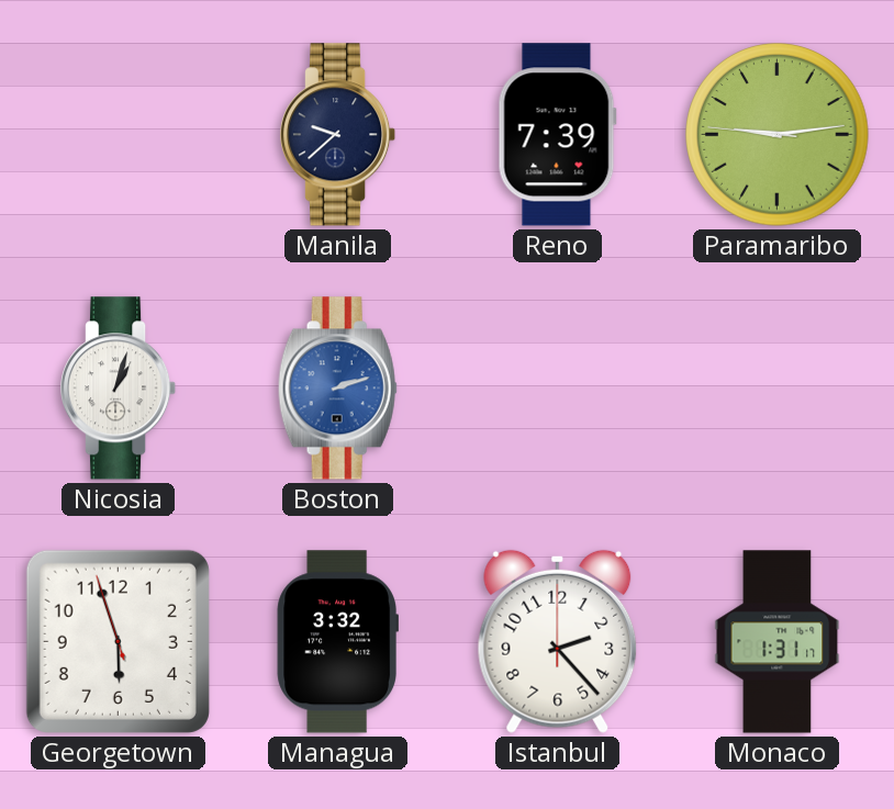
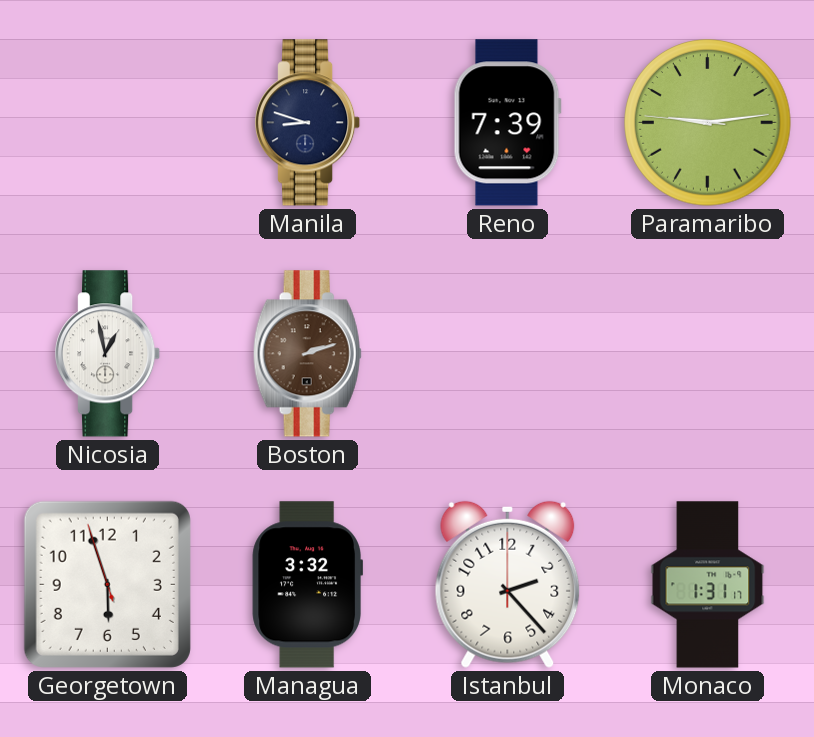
Manila: 9:38 -> 8:48
Nicosia: 1:03 -> 12:58
Boston dial: blue -> brown
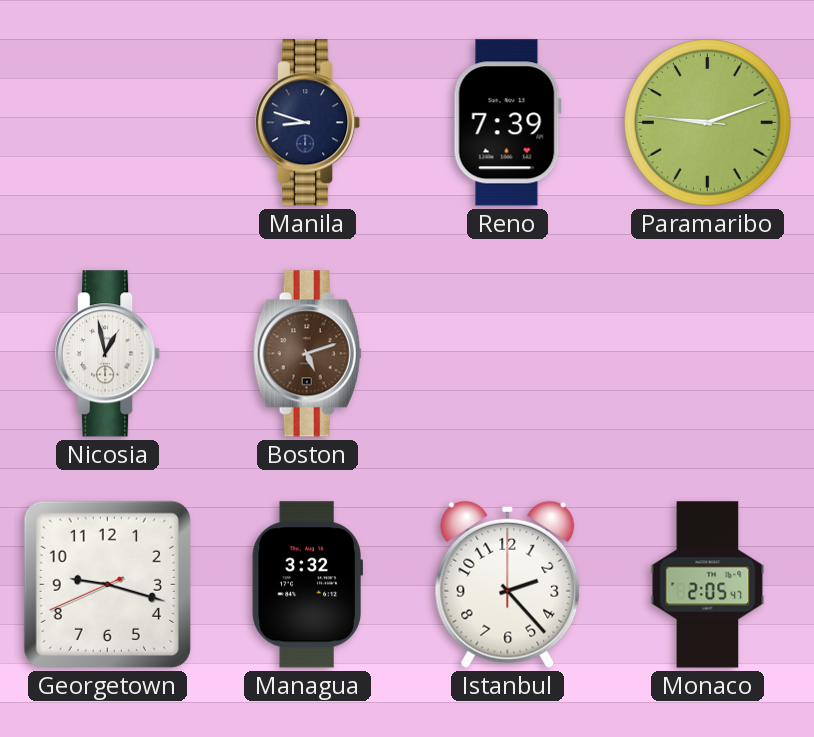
Paramaribo: 9:13 -> 9:11
Boston: 2:12 -> 5:12
Georgetown: 5:56 -> 9:17
Monaco: 1:31 -> 2:05
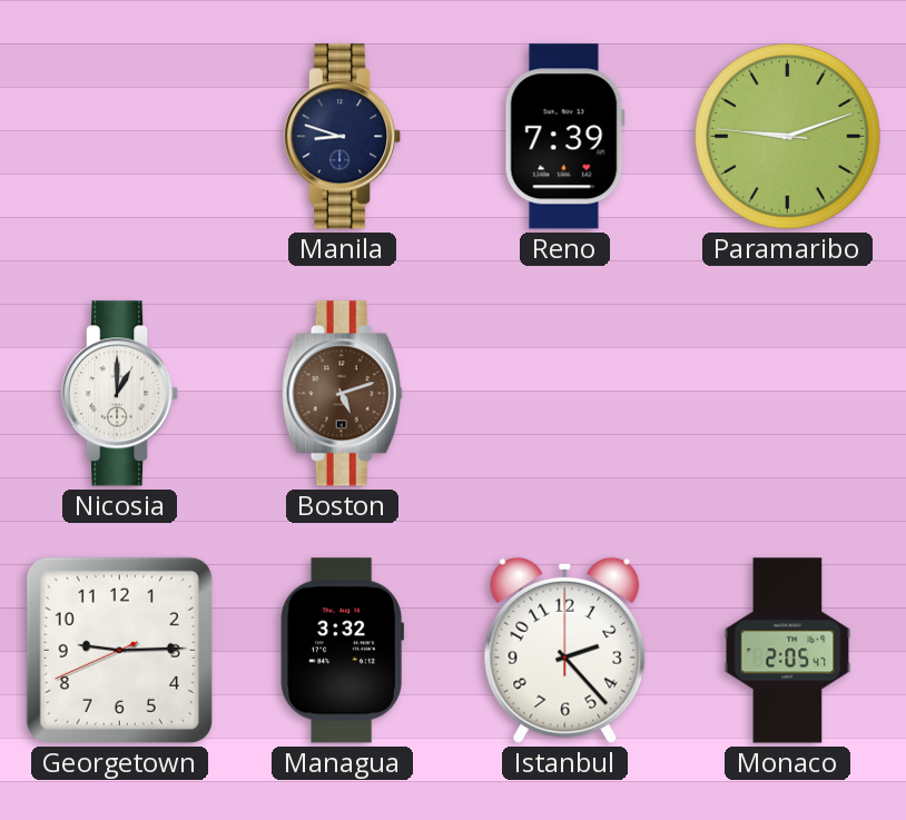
Nicosia: 12:58 -> 1:00
Georgetown: 9:17 -> 9:14
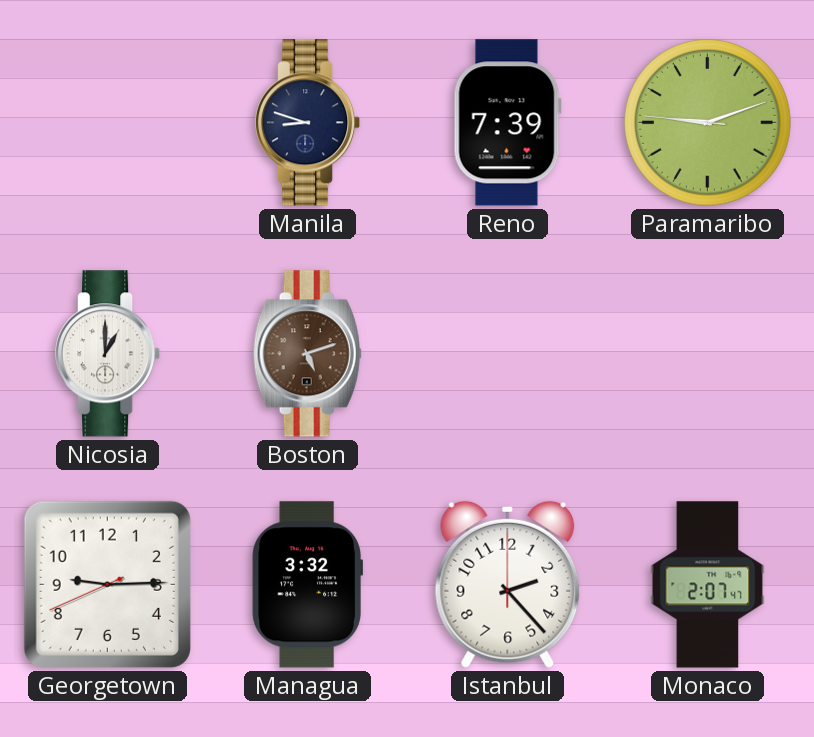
Monaco: 2:05 -> 2:07
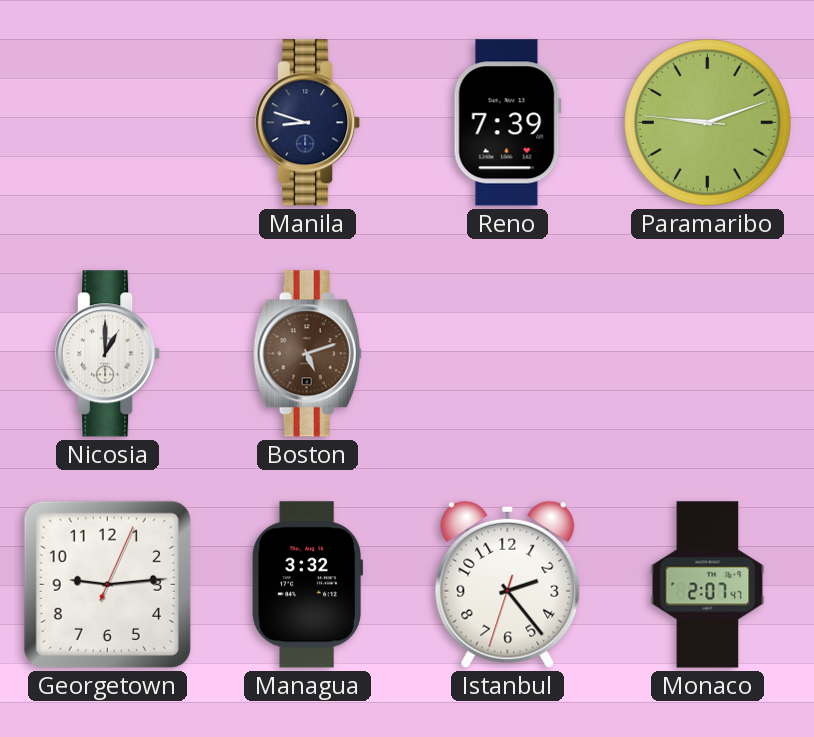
Georgetown: 9:14:41 -> 9:14:04
Istanbul: 2:23:00 -> 2:23:33
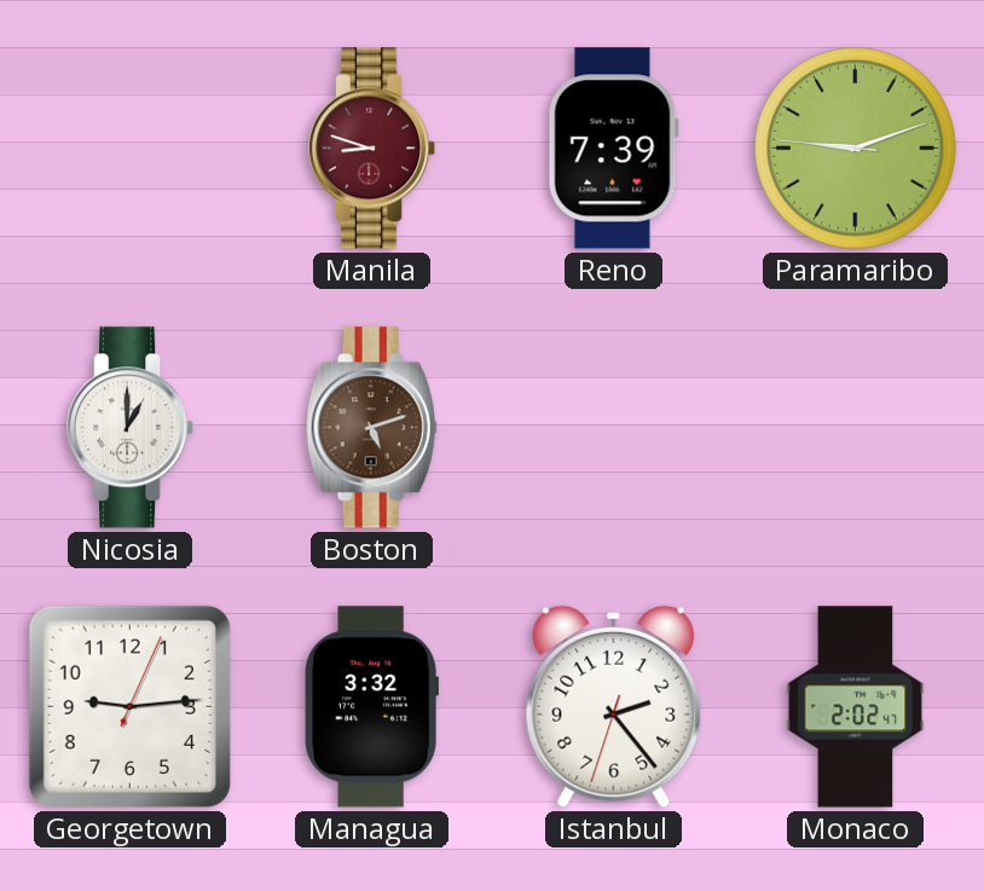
Manila dial: navy -> burgundy
Monaco: 2:07 -> 2:02
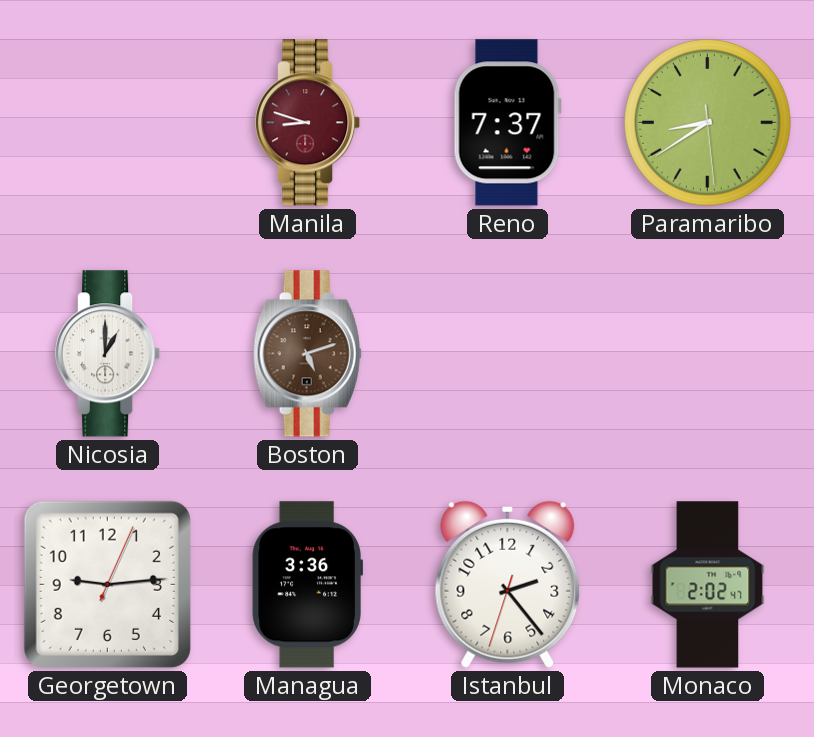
Reno: 7:39 -> 7:37
Paramaribo: 9:11 -> 8:39
Managua: 3:32 -> 3:36
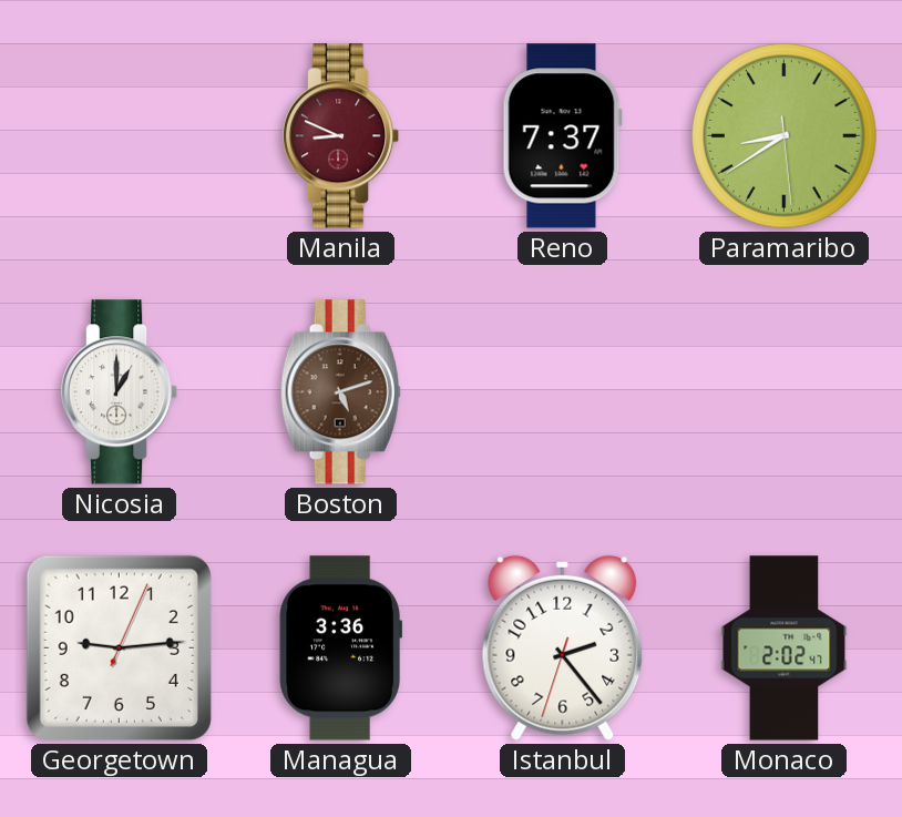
Manila: 8:48 -> 8:49
